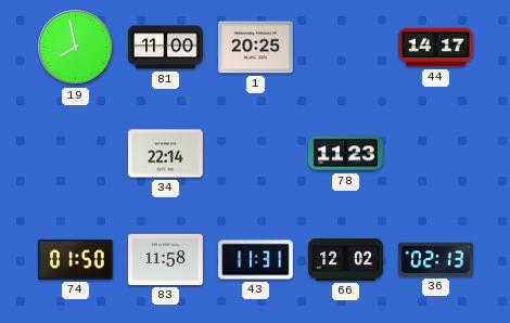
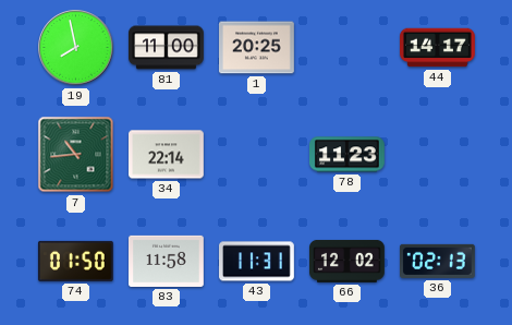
7: none -> 10:44
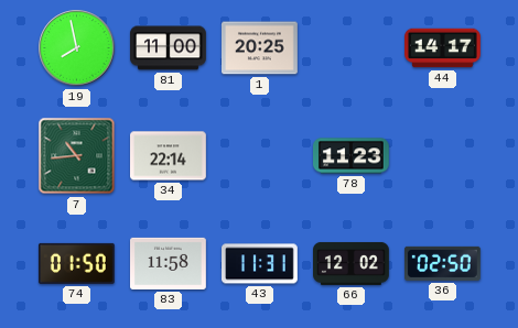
36: 02:13 -> 02:50
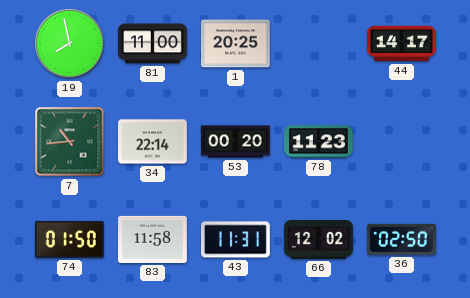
53: none -> 00:20
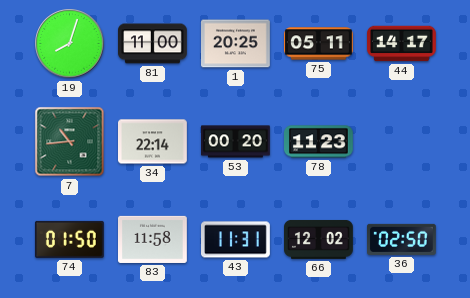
19: 7:58 -> 8:03
75: none -> 05:11
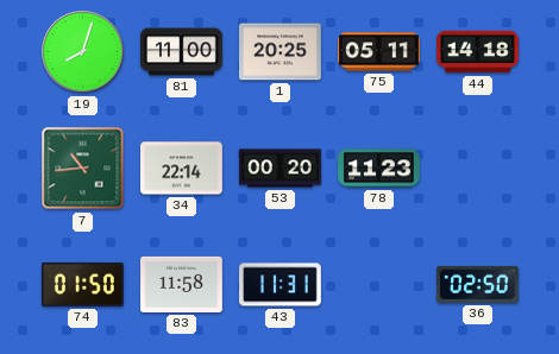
44: 14:17 -> 14:18
66: 12:02 -> none
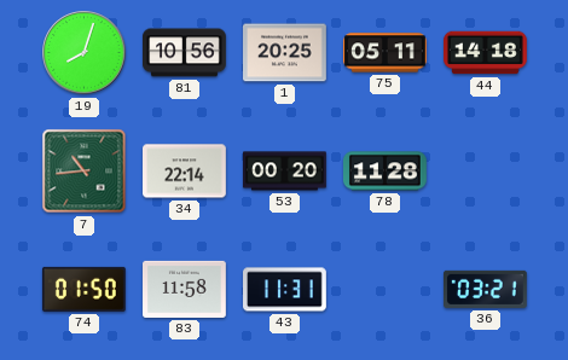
81: 11:00 -> 10:56
78: 11:23 -> 11:28
36: 02:50 -> 03:21
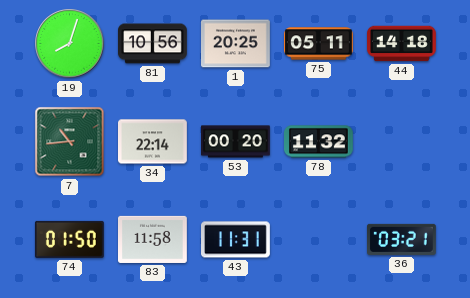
78: 11:28 -> 11:32
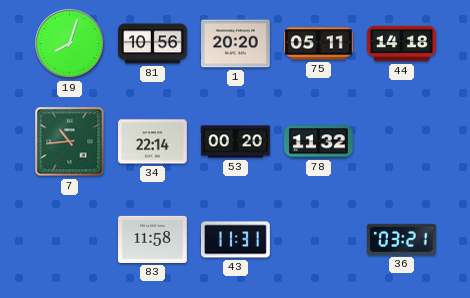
1: 20:25 -> 20:20
74: 01:50 -> none
